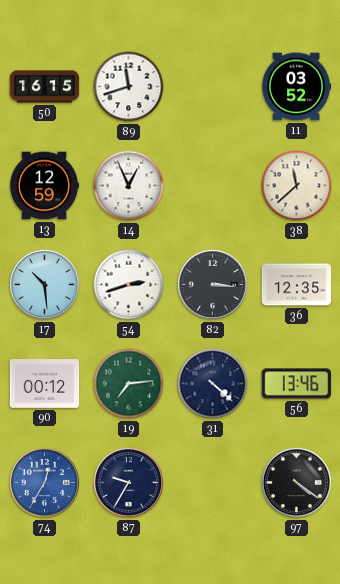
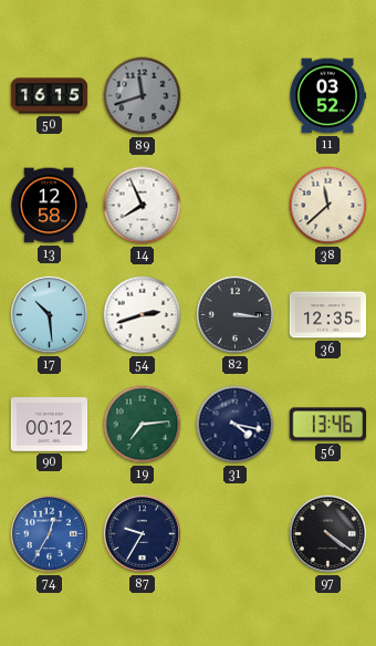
89 dial: white -> grey
13: 12:59 -> 12:58
14: 12:56 -> 7:56
31: 4:22 -> 4:17
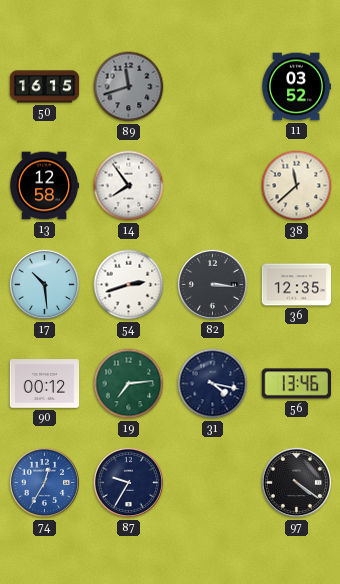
14: 7:56 -> 7:54
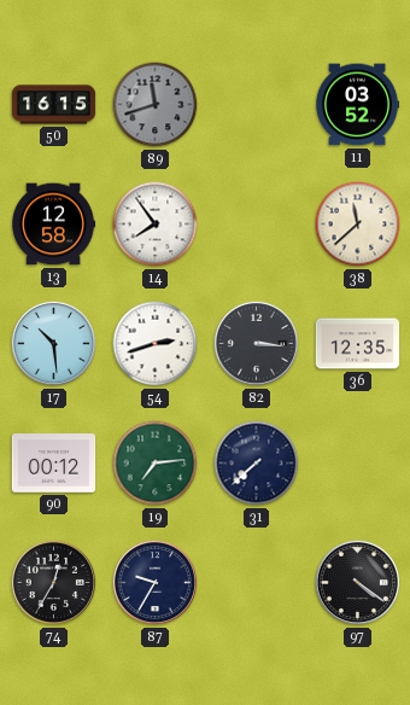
31: 4:17 -> 7:38
56: 13:46 -> none
74 dial: blue -> black
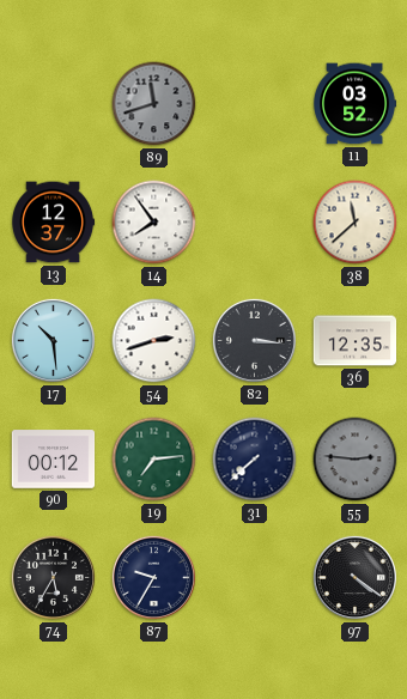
50: 16:15 -> none
13: 12:58 -> 12:37
55: none -> 2:46
74: 12:35 -> 5:35
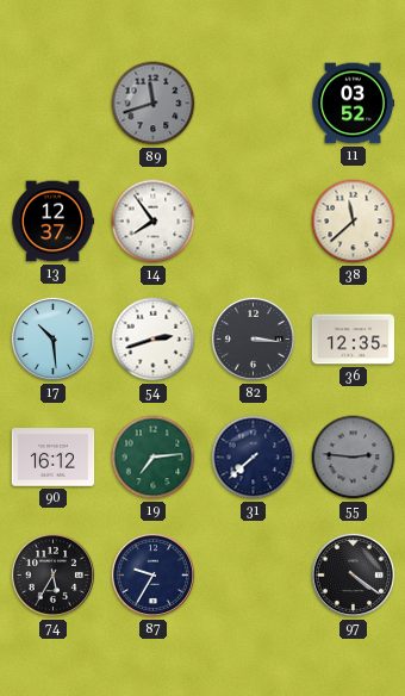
90: 00:12 -> 16:12
